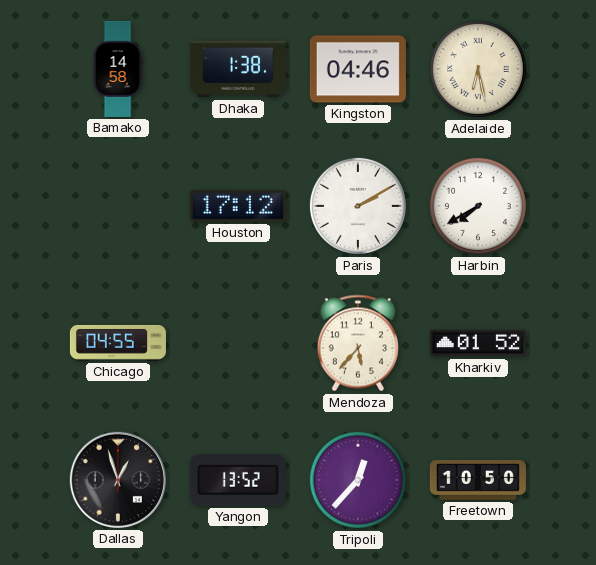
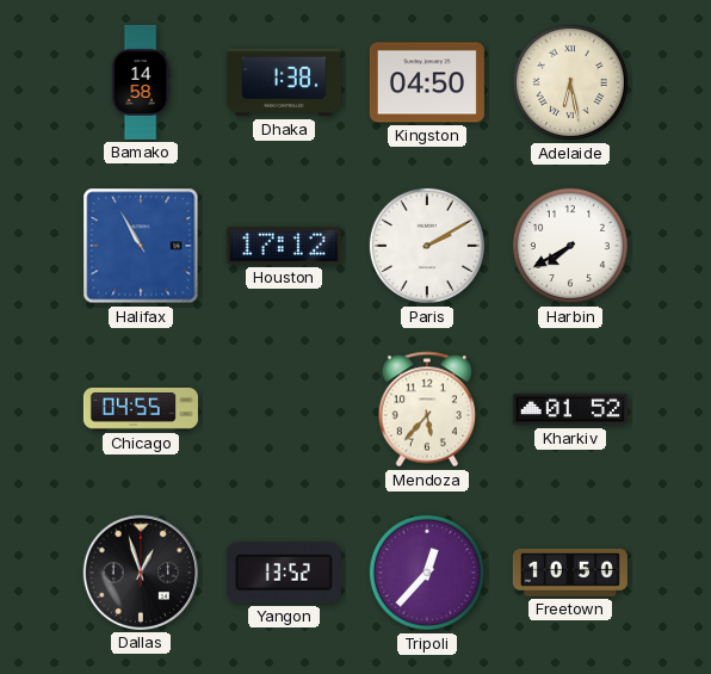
Kingston: 04:46 -> 04:50
Halifax: none -> 10:55
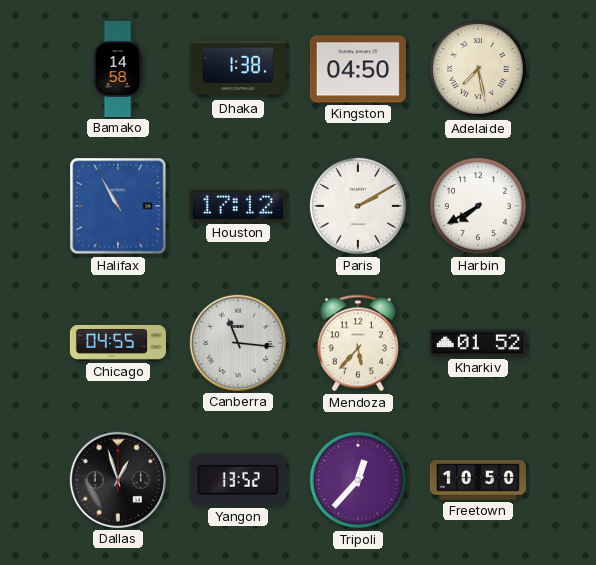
Adelaide: 6:28 -> 7:28
Canberra: none -> 11:16
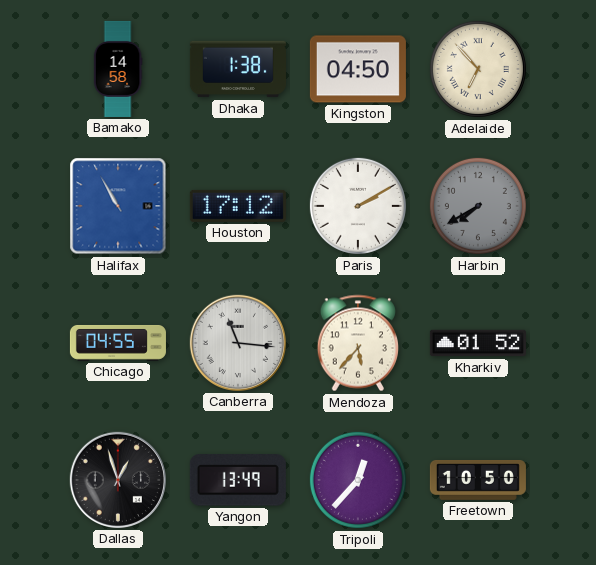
Adelaide: 7:28 -> 6:53
Harbin dial: white -> grey
Yangon: 13:52 -> 13:49
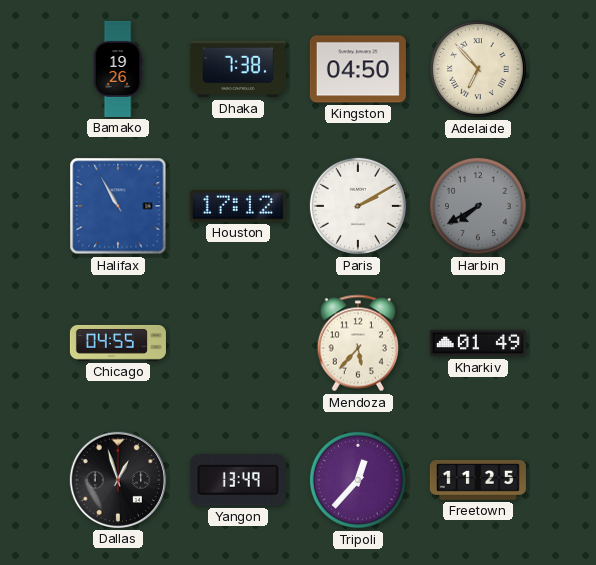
Bamako: 14:58 -> 19:26
Dhaka: 1:38 -> 7:38
Canberra: 11:16 -> none
Kharkiv: 01:52 -> 01:49
Freetown: 10:50 -> 11:25
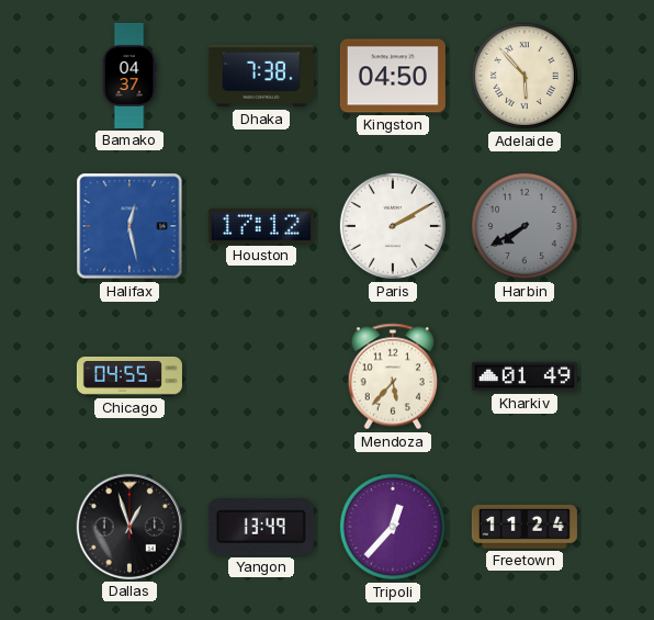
Bamako: 19:26 -> 04:37
Adelaide: 6:53 -> 5:53
Halifax: 10:55 -> 12:28
Freetown: 11:25 -> 11:24
